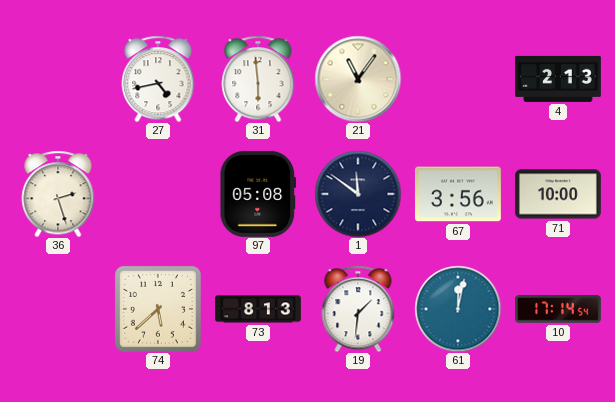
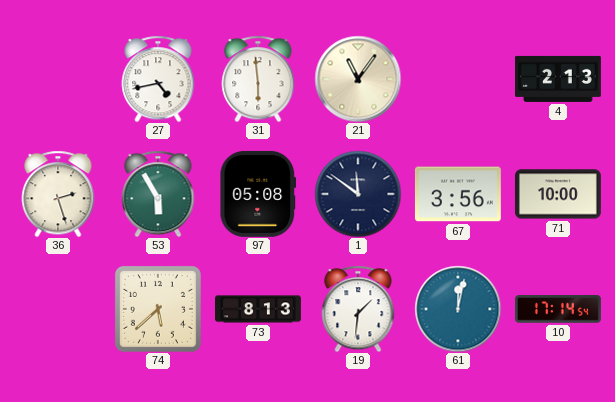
53: none -> 5:55
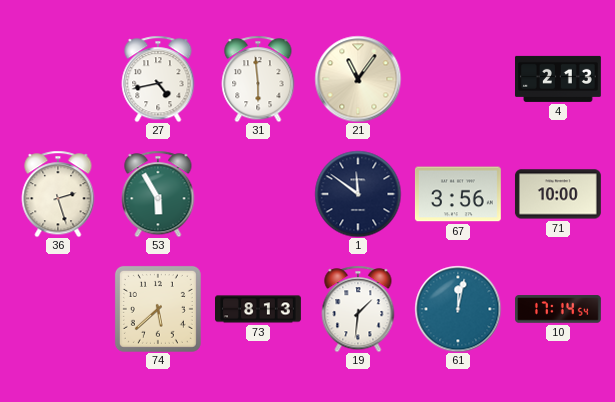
97: 05:08 -> none
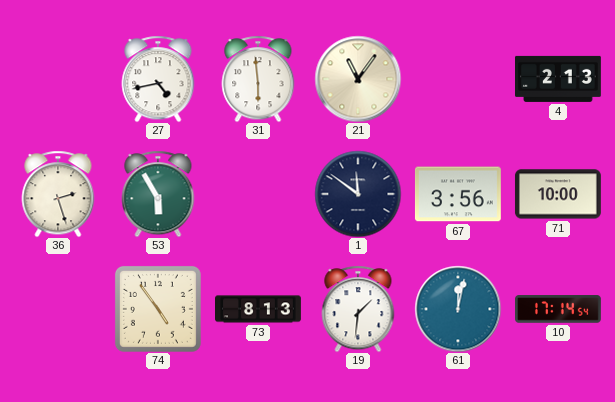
74: 5:38 -> 4:54
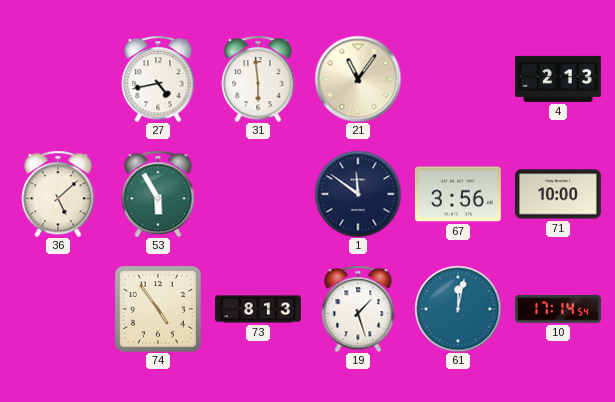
36: 2:27 -> 5:08
19: 1:31 -> 1:27
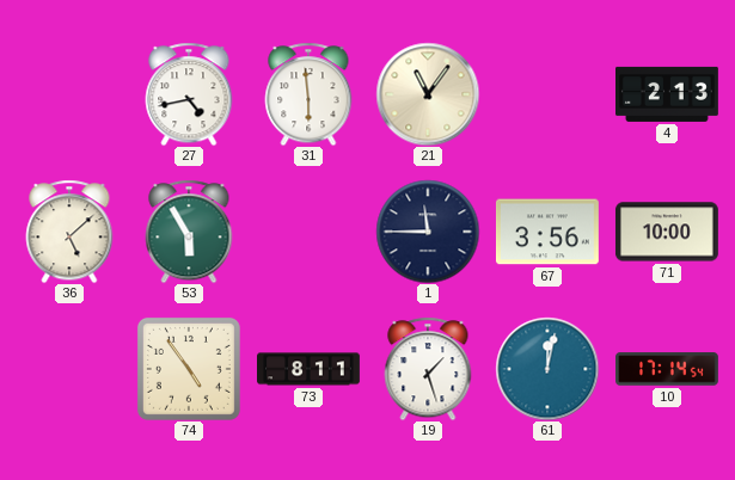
1: 11:51 -> 11:45
73: 8:13 -> 8:11
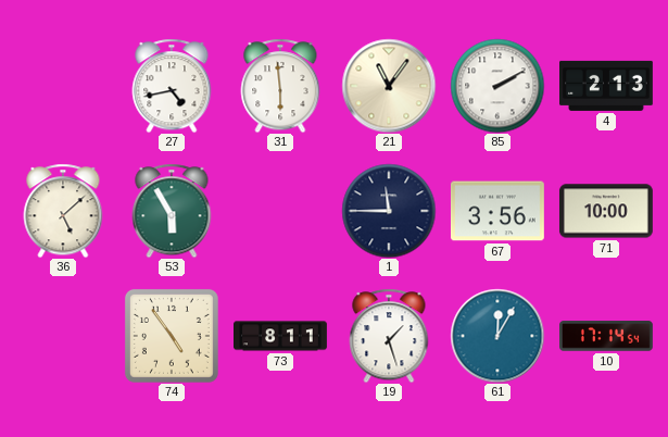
85: none -> 2:10
61: 12:02 -> 12:05
